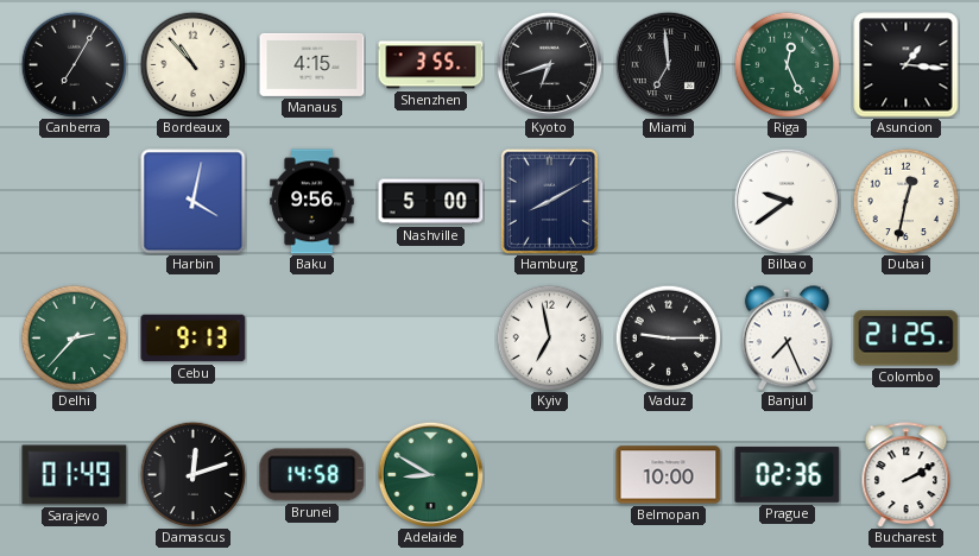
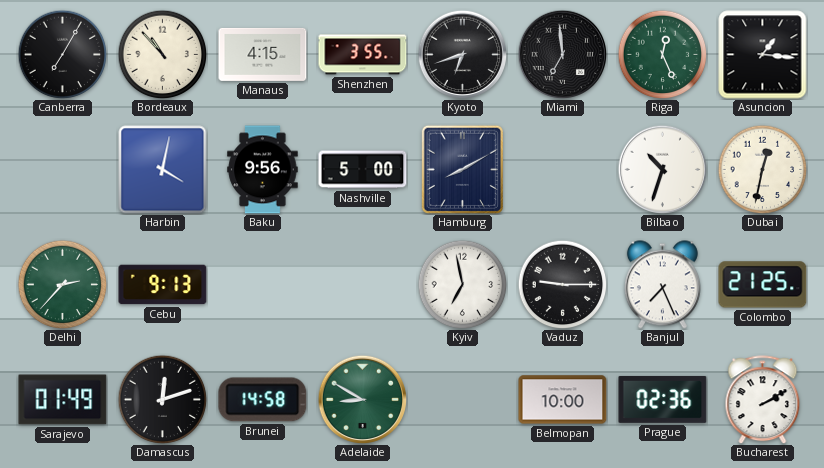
Bilbao: 9:39 -> 10:33
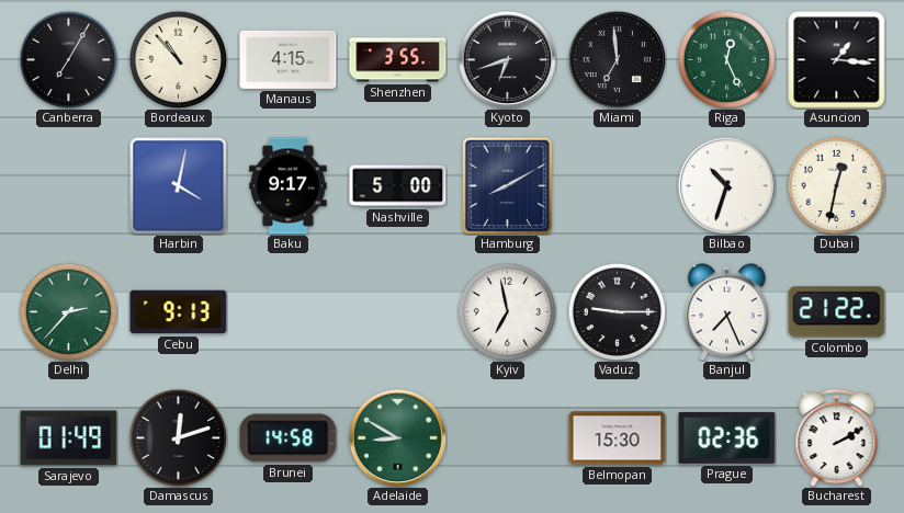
Baku: 9:56 -> 9:17
Colombo: 21:25 -> 21:22
Belmopan: 10:00 -> 15:30
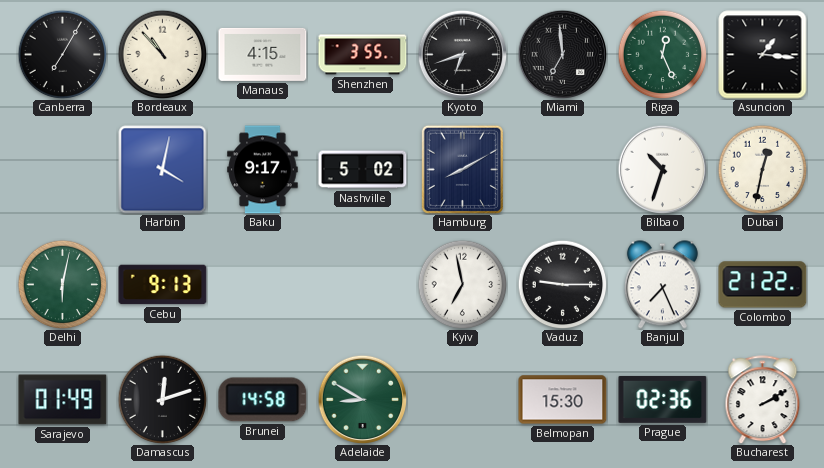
Nashville: 5:00 -> 5:02
Delhi: 2:37 -> 6:02
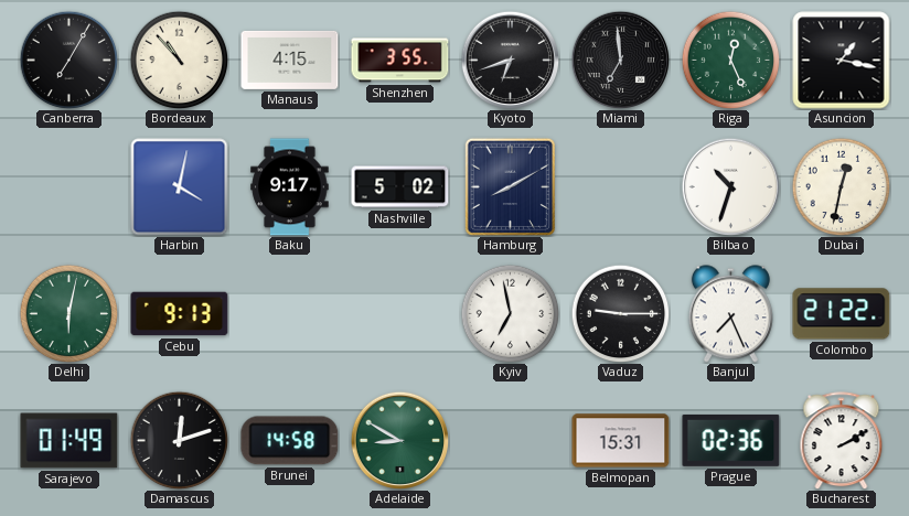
Asuncion: 1:16 -> 1:17
Belmopan: 15:30 -> 15:31
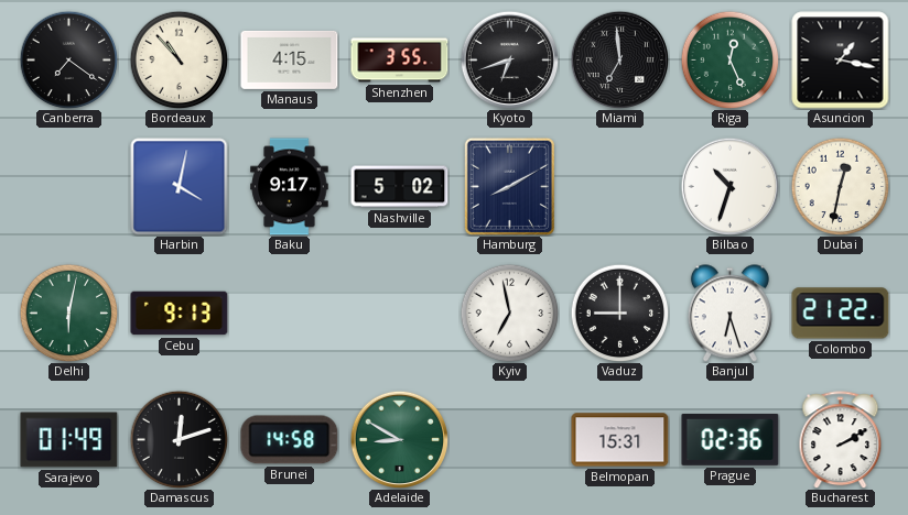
Canberra: 7:05 -> 7:21
Vaduz: 9:15 -> 9:00
Banjul: 7:26 -> 6:27
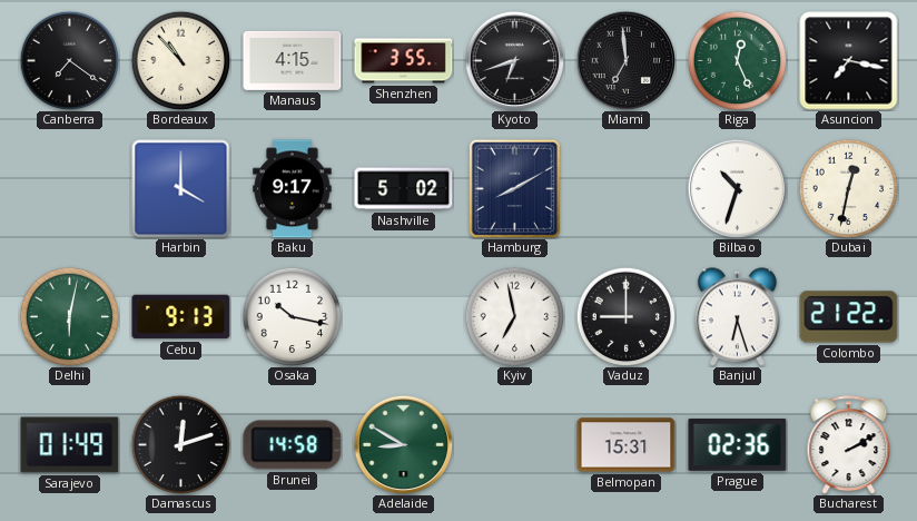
Asuncion: 1:17 -> 7:17
Harbin: 4:02 -> 4:00
Osaka: none -> 10:17
